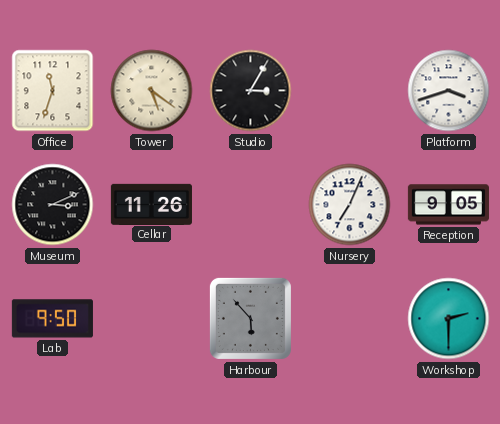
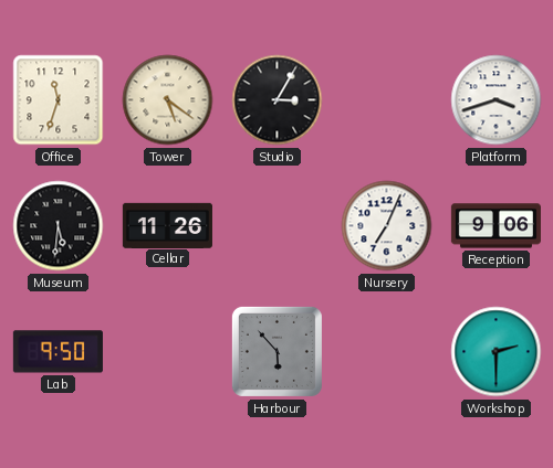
Museum: 3:11 -> 5:31
Reception: 9:05 -> 9:06
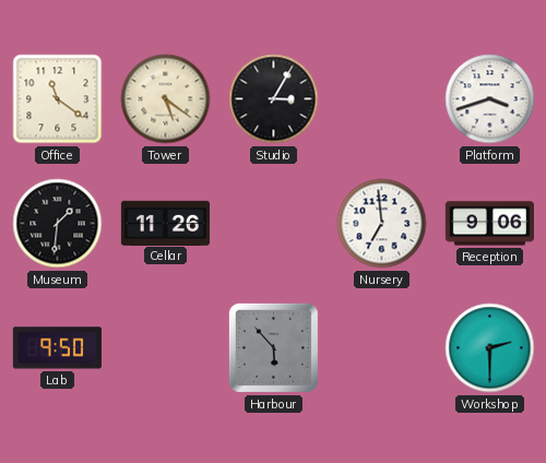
Office: 11:33 -> 11:21
Museum: 5:31 -> 1:31
Nursery: 7:04 -> 6:59
